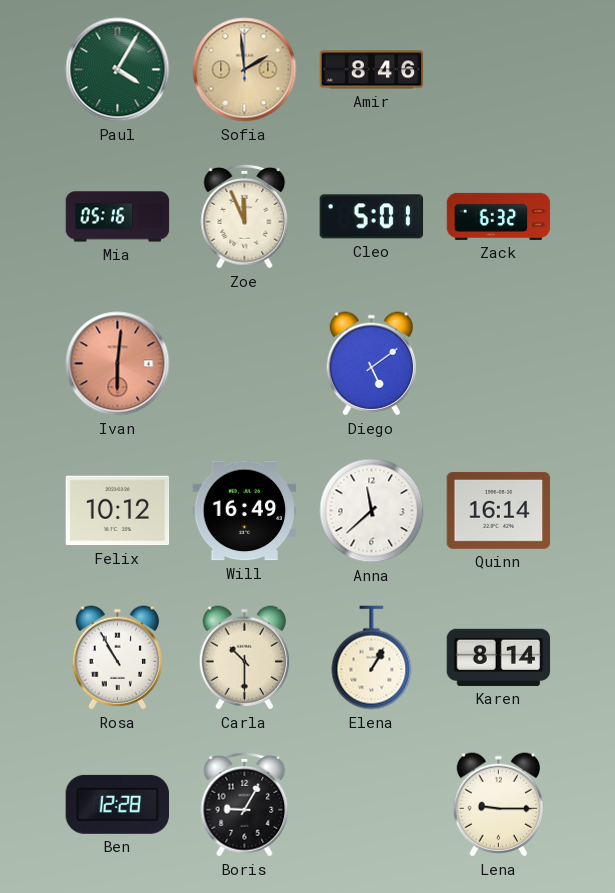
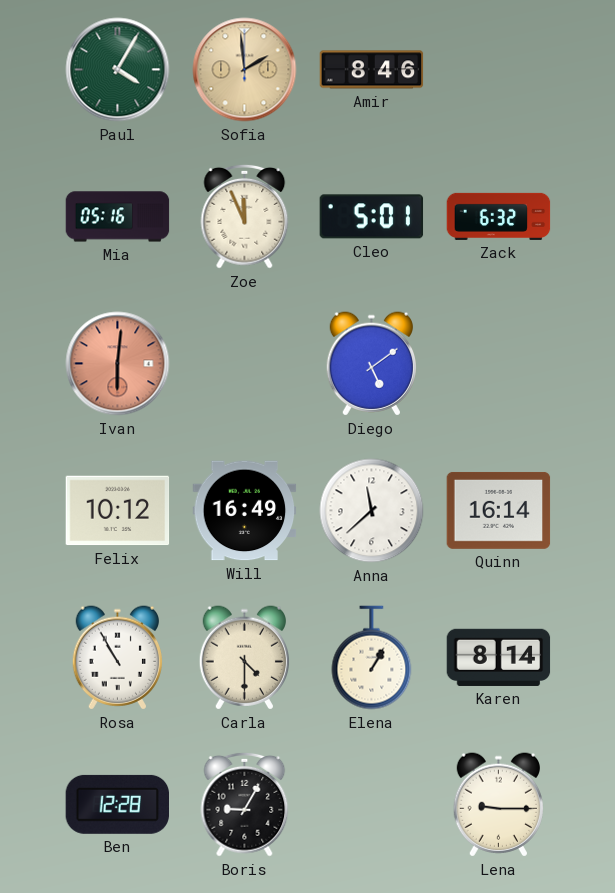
Carla: 10:30 -> 4:30
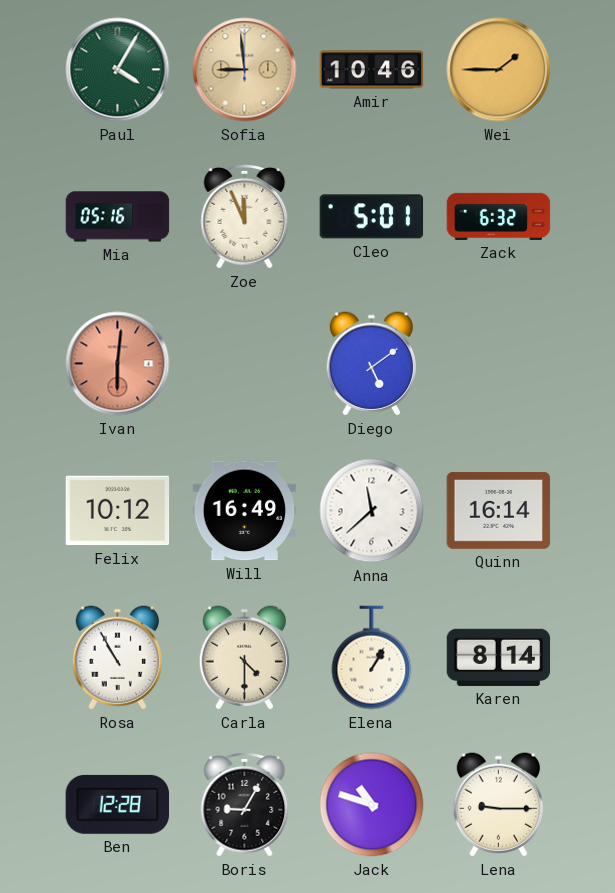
Sofia: 1:59 -> 8:59
Amir: 8:46 -> 10:46
Wei: none -> 1:45
Jack: none -> 10:48
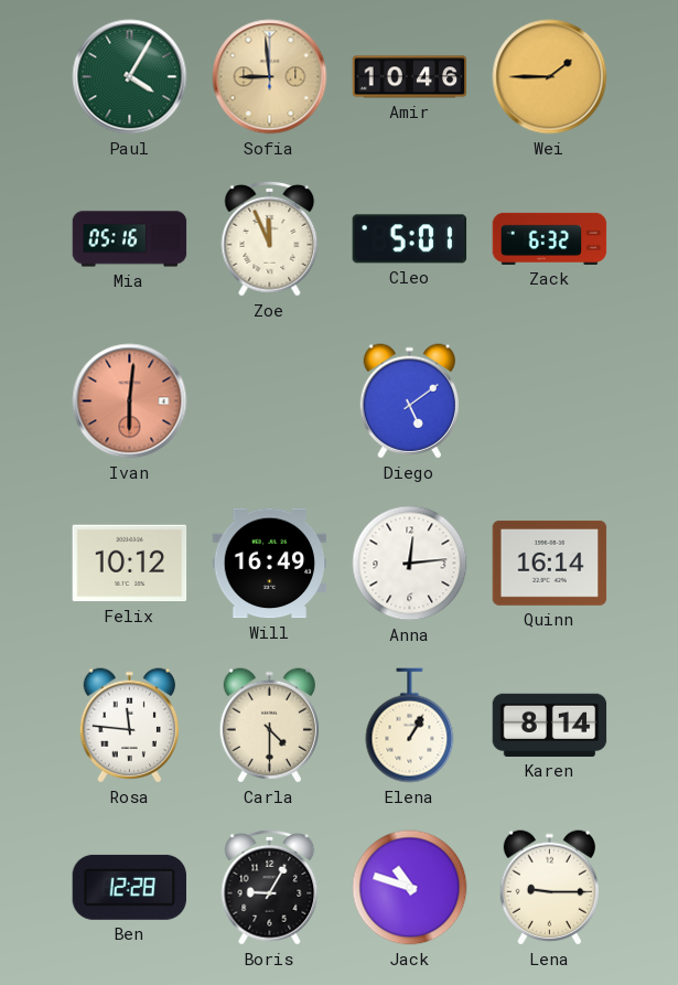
Anna: 11:38 -> 12:14
Rosa: 10:55 -> 11:46
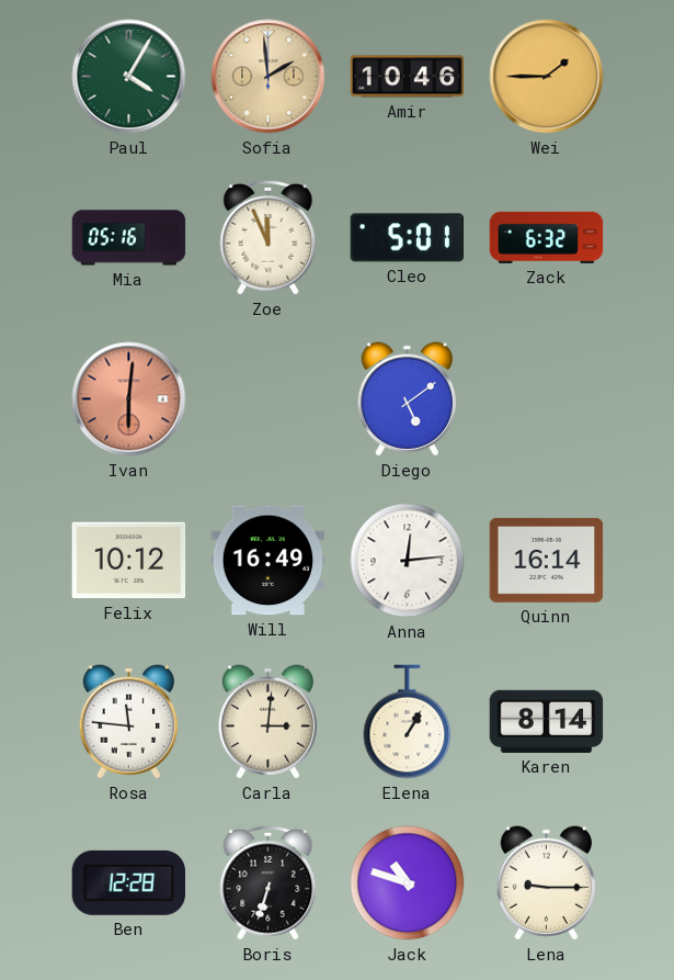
Sofia: 8:59 -> 1:59
Carla: 4:30 -> 3:01
Boris: 9:05 -> 6:33
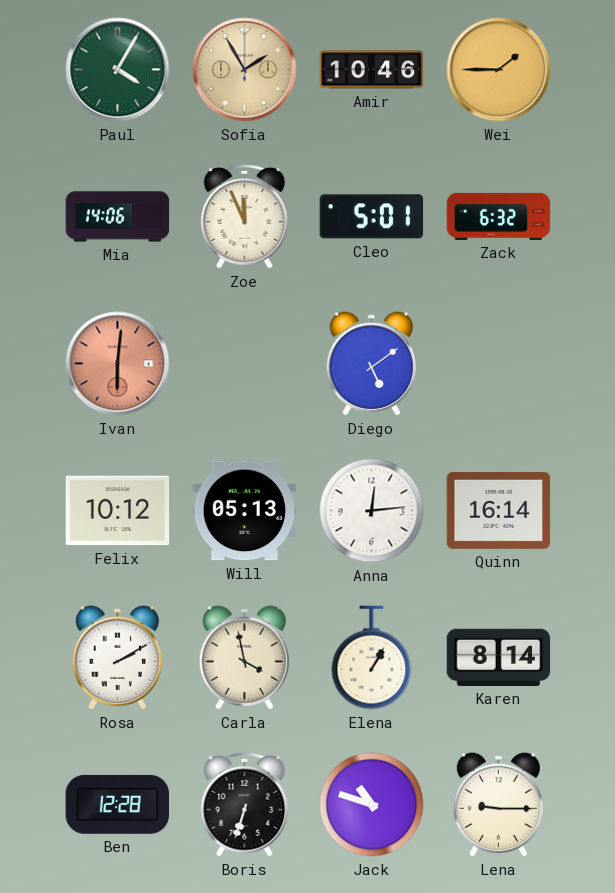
Sofia: 1:59 -> 1:55
Mia: 05:16 -> 14:06
Will: 16:49 -> 05:13
Rosa: 11:46 -> 2:10
Carla: 3:01 -> 3:58
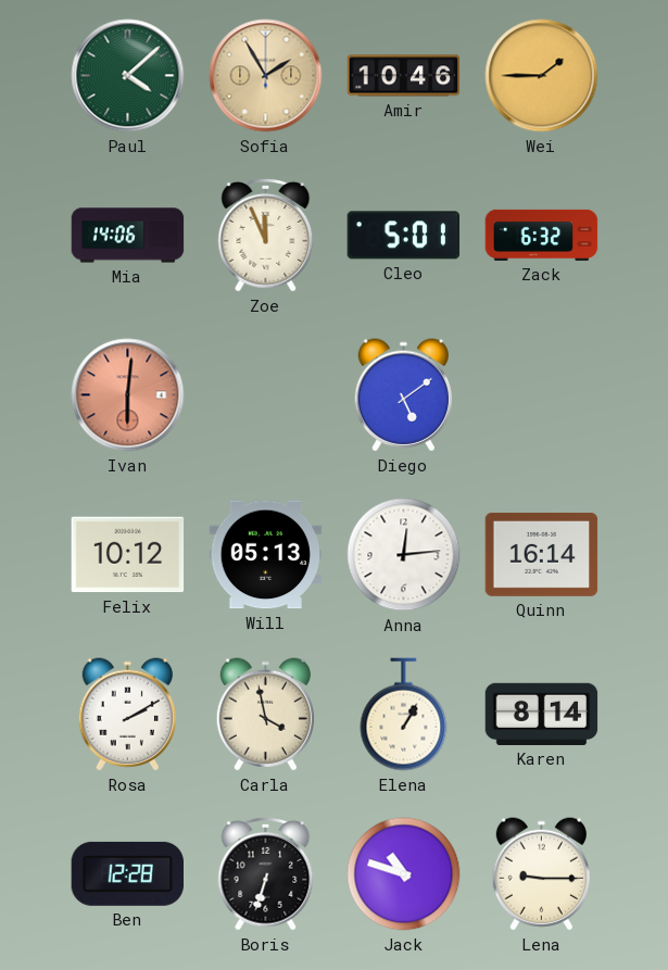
Paul: 4:05 -> 4:08
